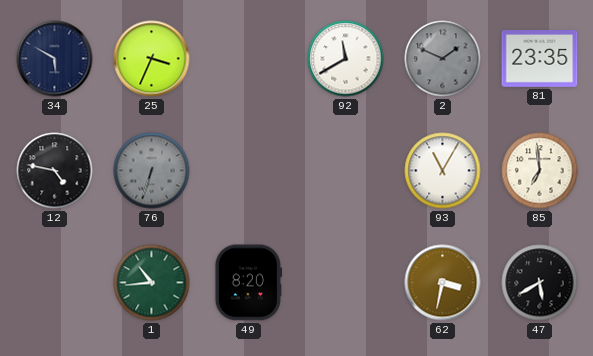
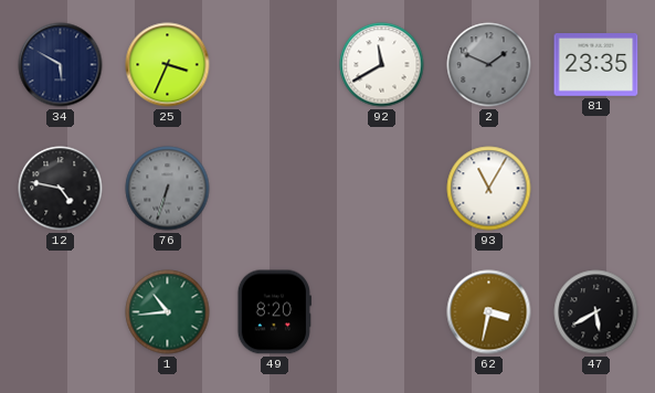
85: 6:59 -> none
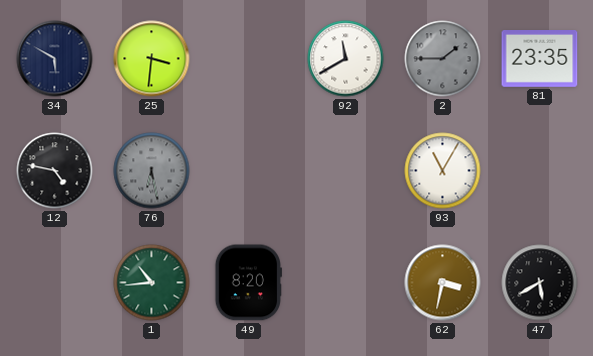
25: 3:34 -> 3:31
2: 1:49 -> 1:45
76: 6:33 -> 6:28
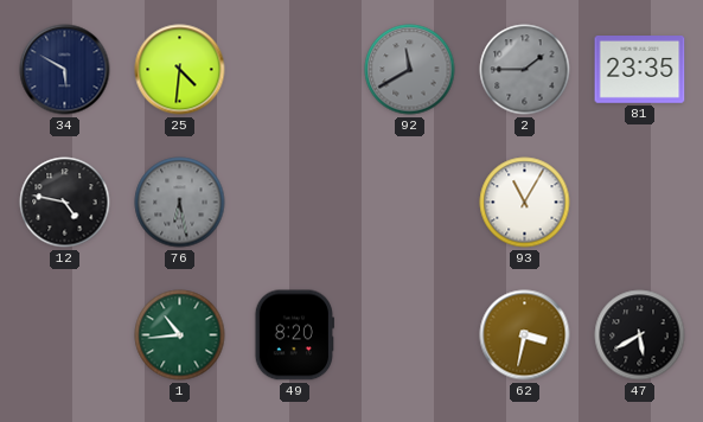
25: 3:31 -> 4:31
92 dial: white -> grey
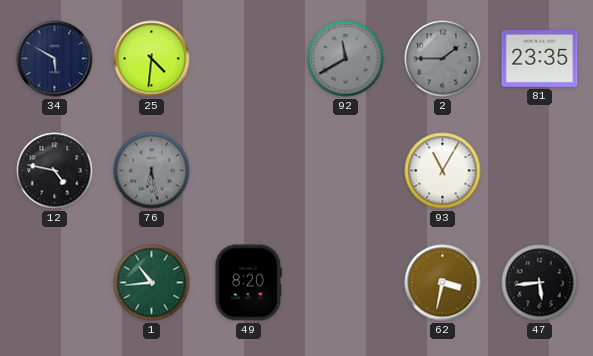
47: 5:40 -> 5:44
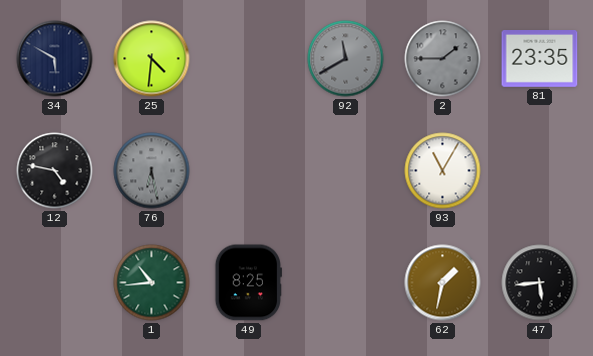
49: 8:20 -> 8:25
62: 3:32 -> 1:32
